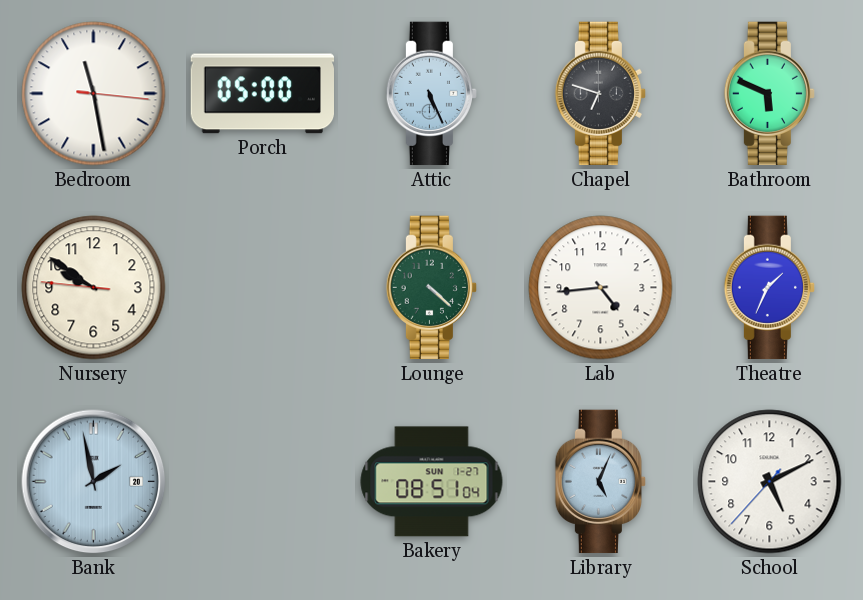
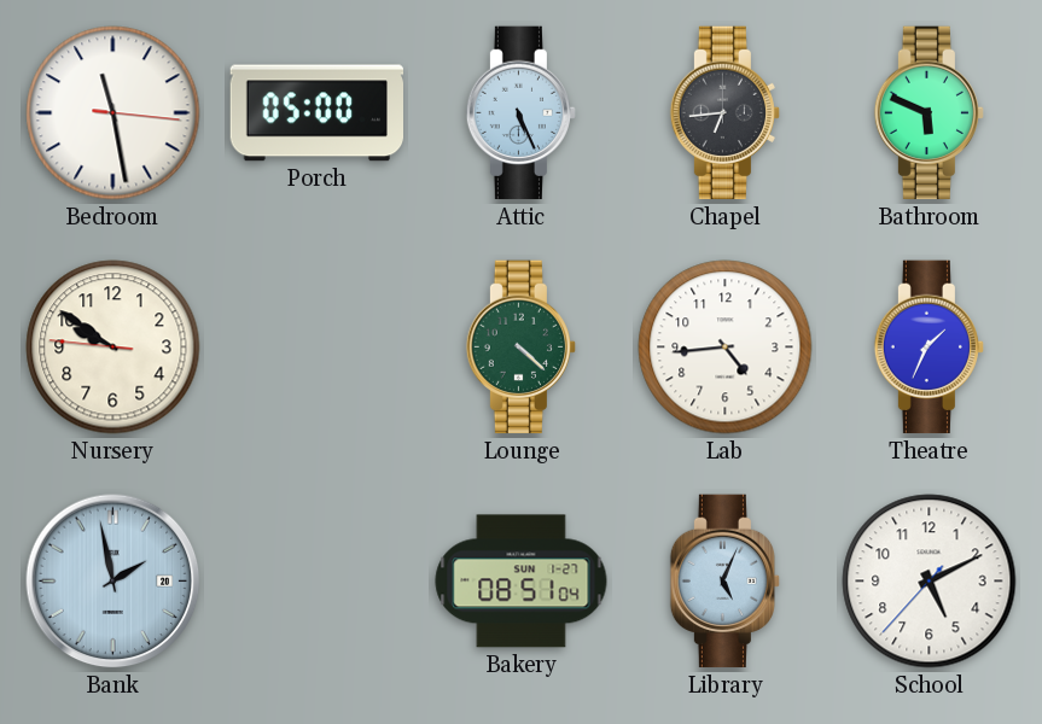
Chapel: 6:48 -> 6:44
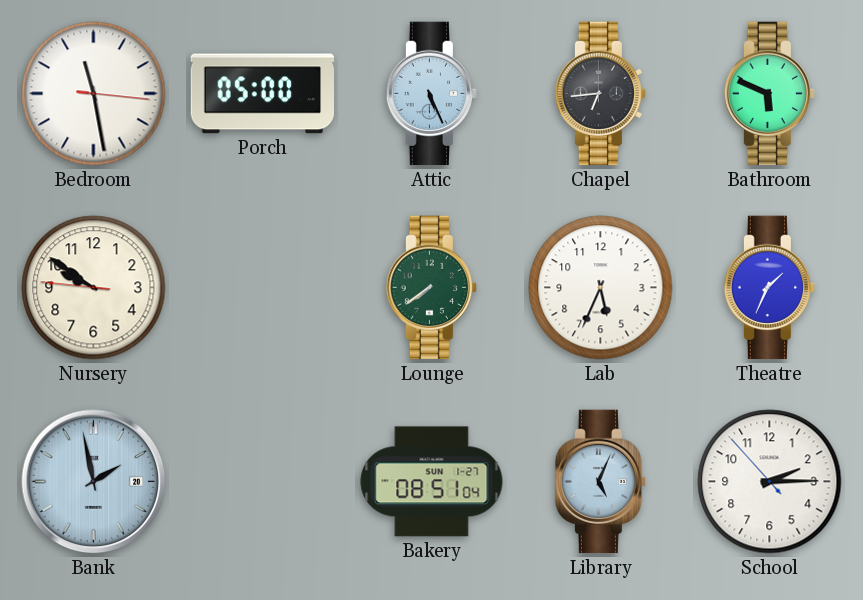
Lounge: 4:22 -> 7:39
Lab: 4:44 -> 5:34
School: 5:10 -> 2:14
